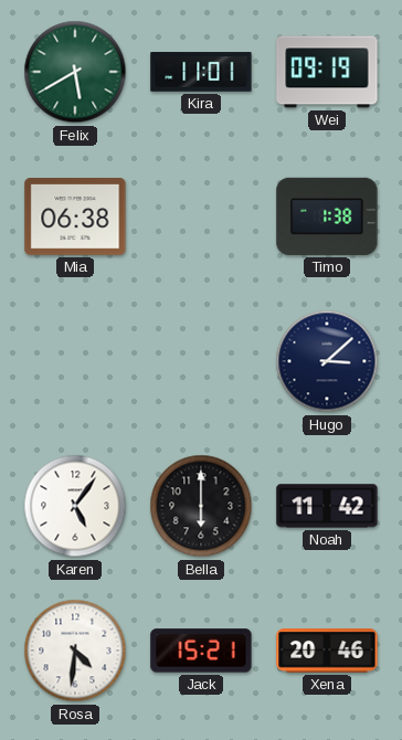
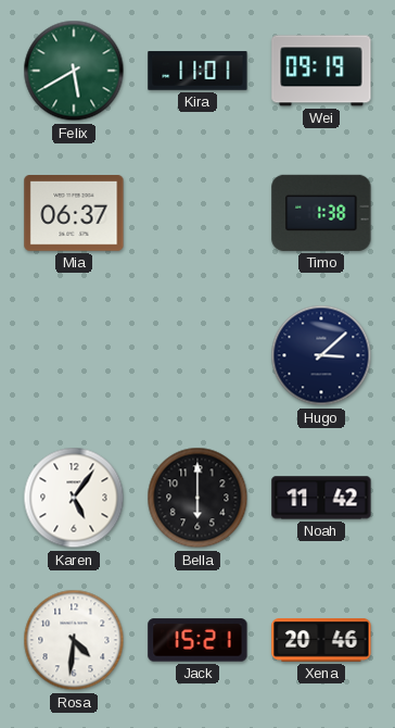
Mia: 06:38 -> 06:37
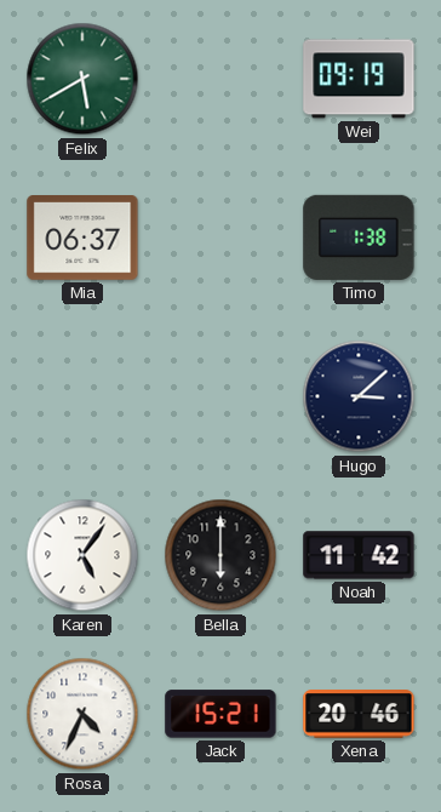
Kira: 11:01 -> none
Rosa: 4:31 -> 4:34
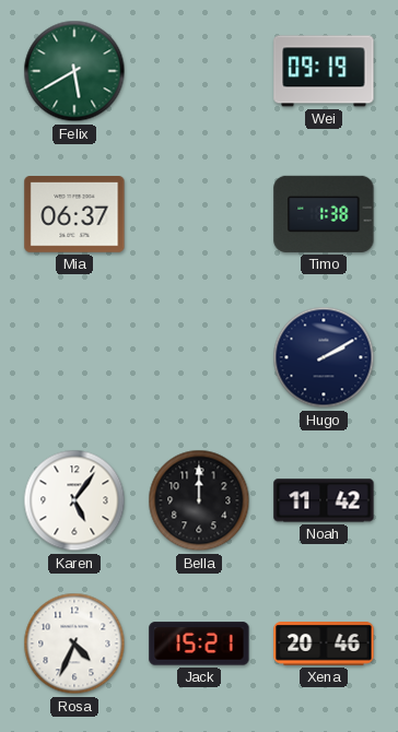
Hugo: 3:08 -> 2:10
Bella: 6:00 -> 12:00
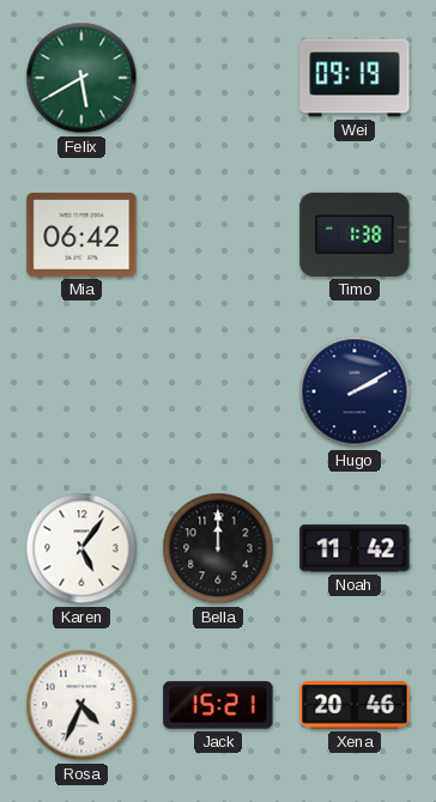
Mia: 06:37 -> 06:42
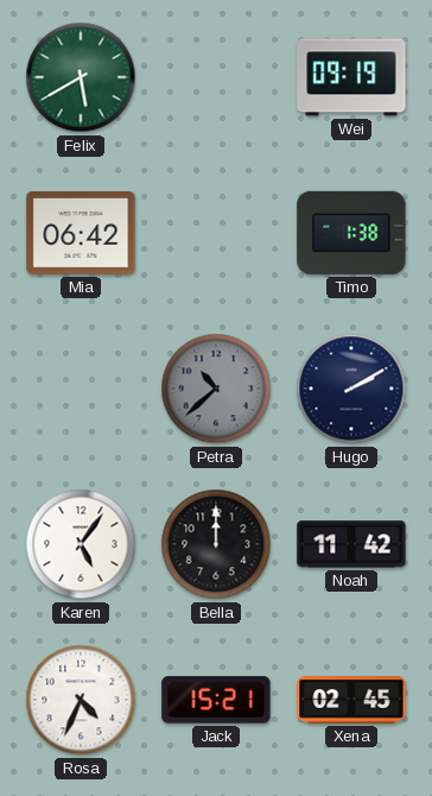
Petra: none -> 10:38
Xena: 20:46 -> 02:45
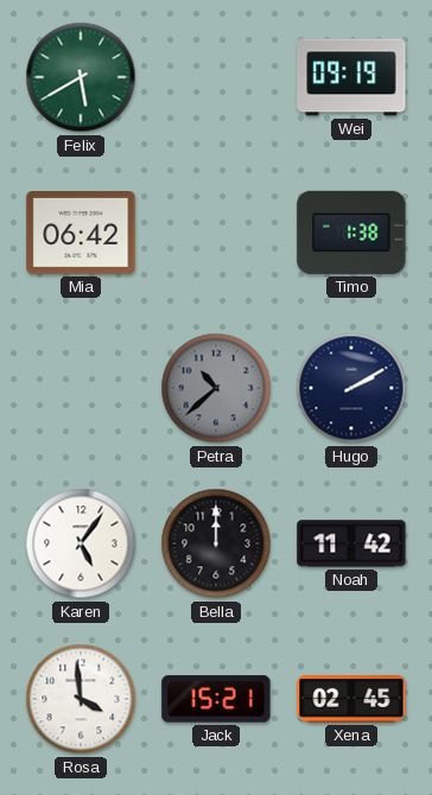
Rosa: 4:34 -> 3:59
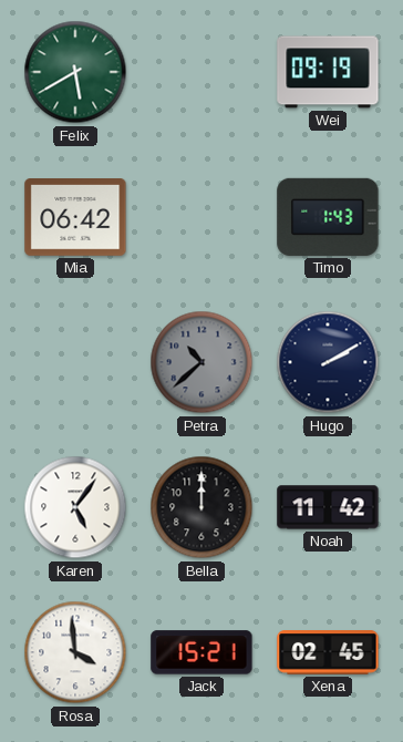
Timo: 1:38 -> 1:43
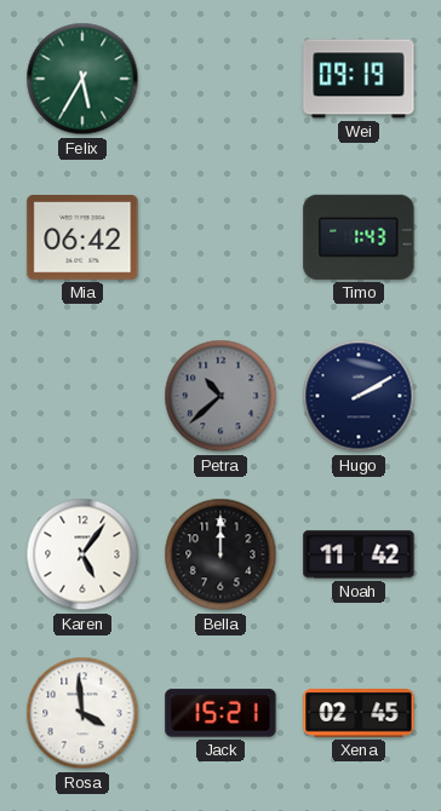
Felix: 5:40 -> 5:35
